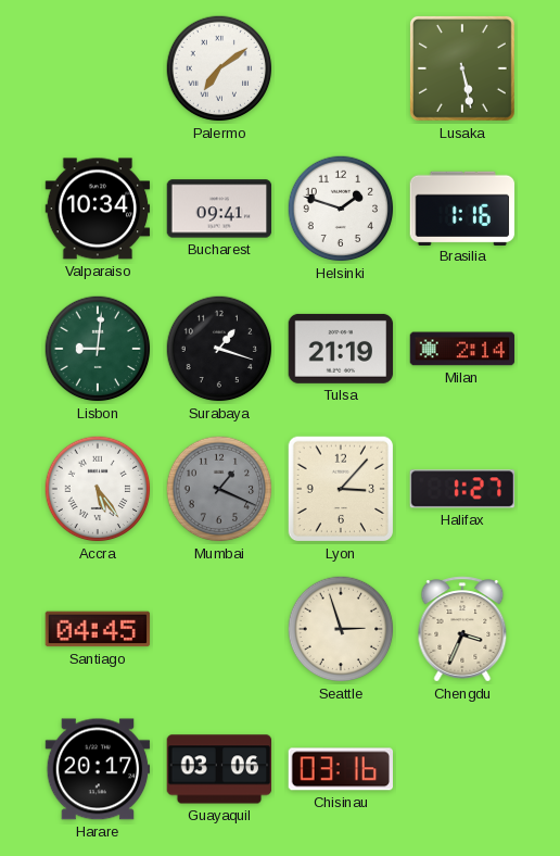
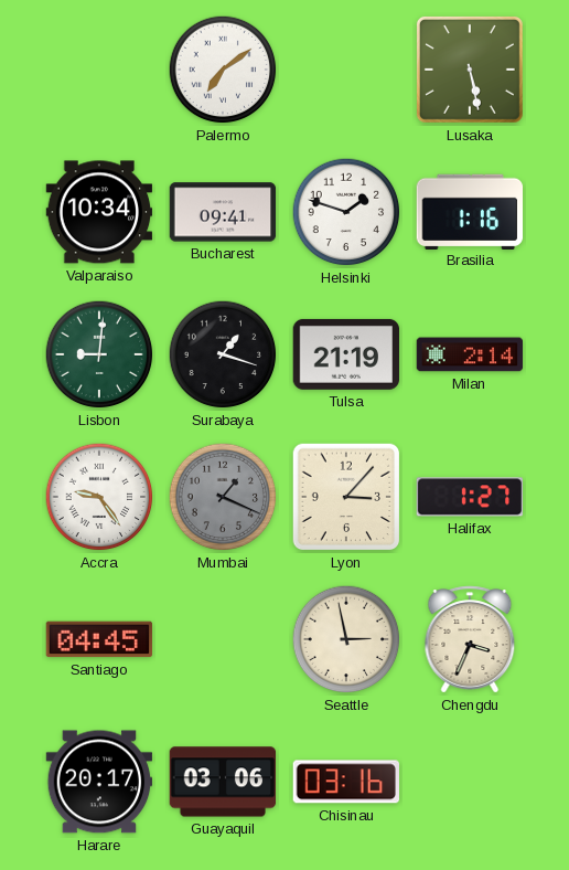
Accra: 5:24 -> 9:24
Seattle: 2:57 -> 2:58
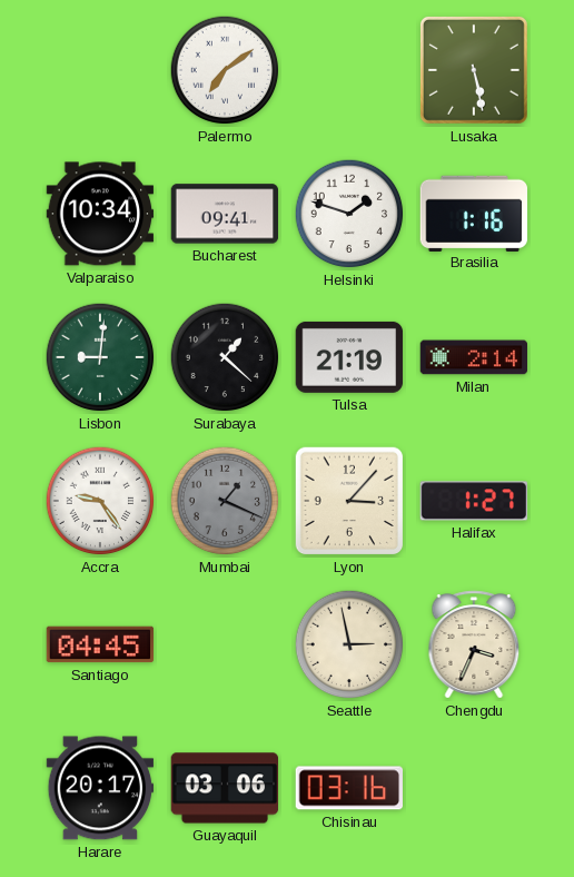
Surabaya: 1:18 -> 1:22
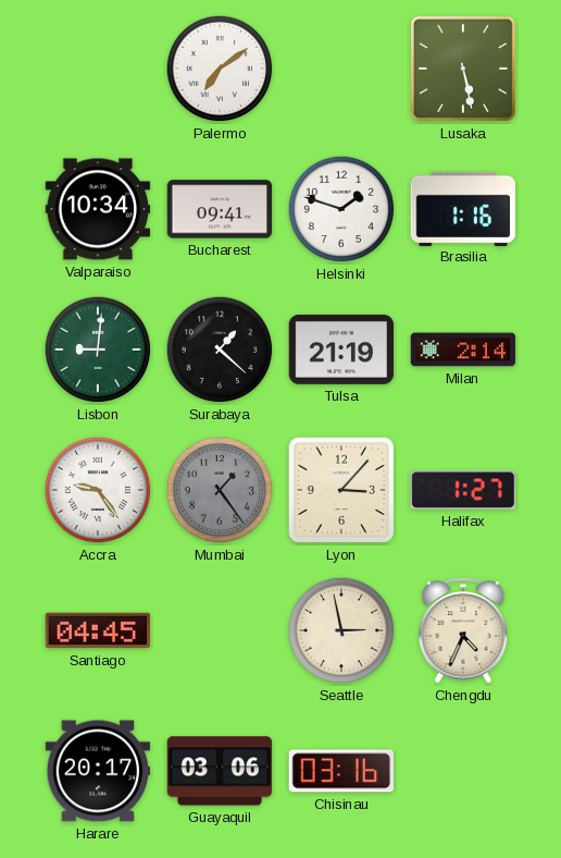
Mumbai: 1:19 -> 1:24
Chengdu: 3:34 -> 4:34
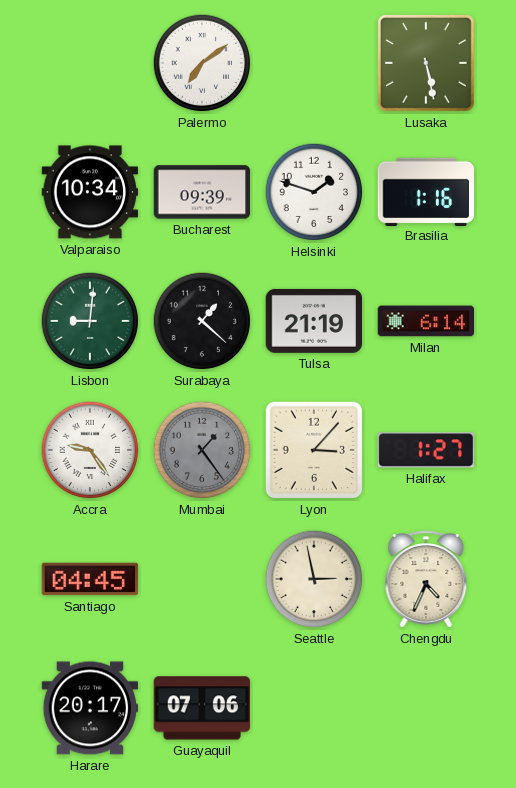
Bucharest: 09:41 -> 09:39
Milan: 2:14 -> 6:14
Guayaquil: 03:06 -> 07:06
Chisinau: 03:16 -> none
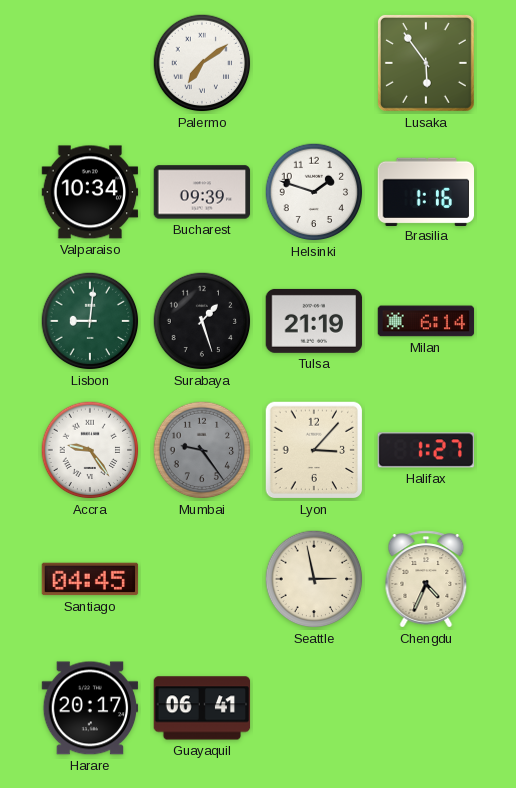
Lusaka: 5:28 -> 5:54
Surabaya: 1:22 -> 1:27
Mumbai: 1:24 -> 9:24
Guayaquil: 07:06 -> 06:41
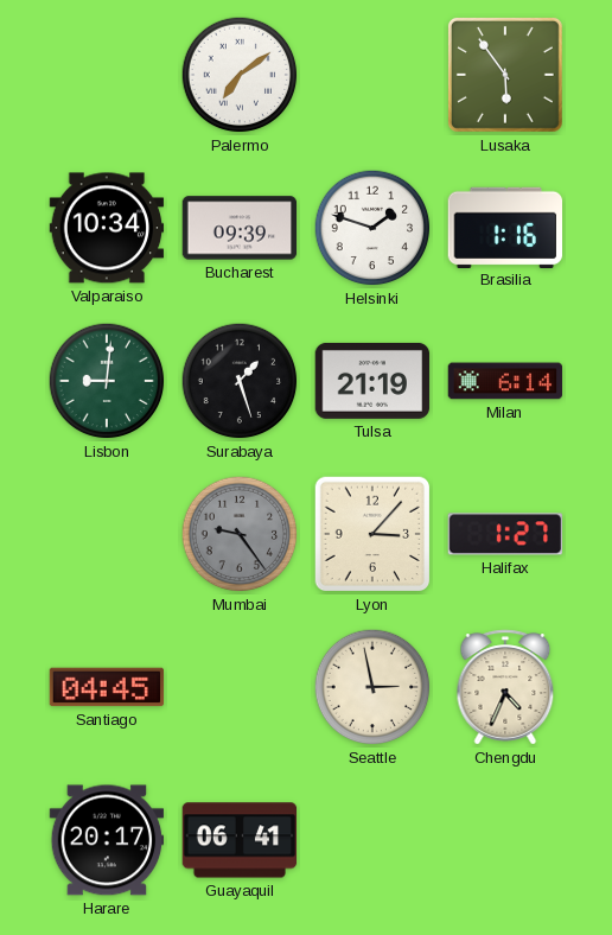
Accra: 9:24 -> none
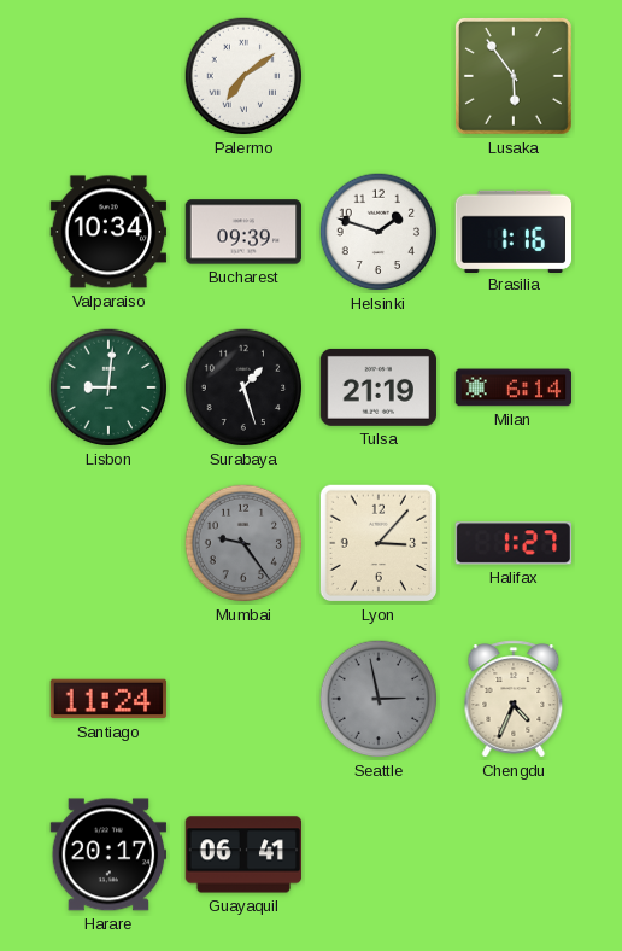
Santiago: 04:45 -> 11:24
Seattle dial: cream -> grey
